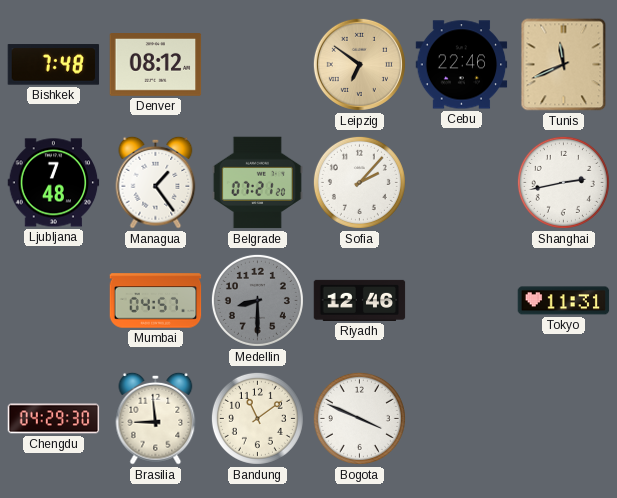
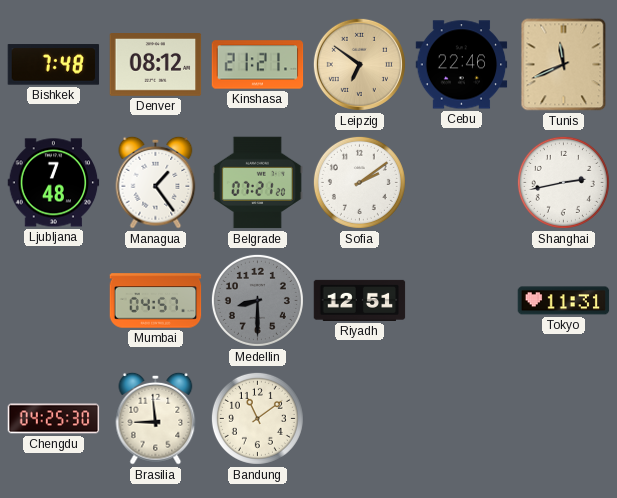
Kinshasa: none -> 21:21
Sofia: 2:07 -> 2:09
Riyadh: 12:46 -> 12:51
Chengdu: 04:29 -> 04:25
Bogota: 3:49 -> none
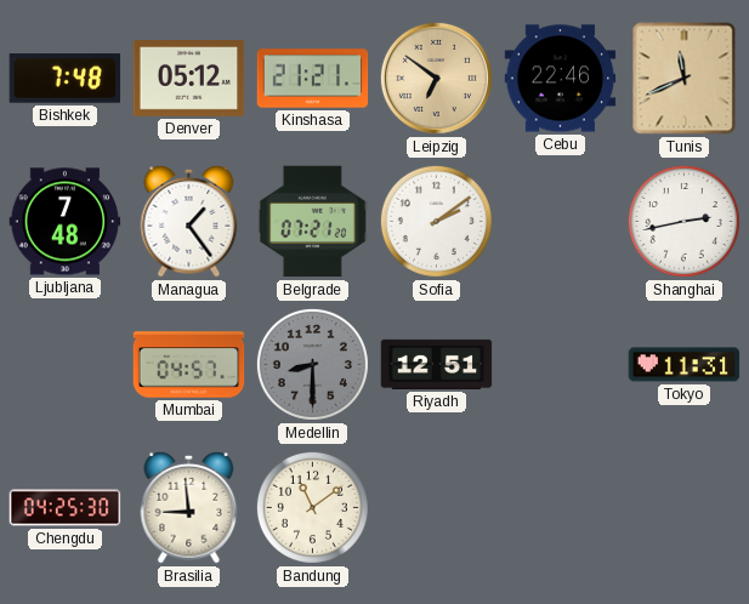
Denver: 08:12 -> 05:12
